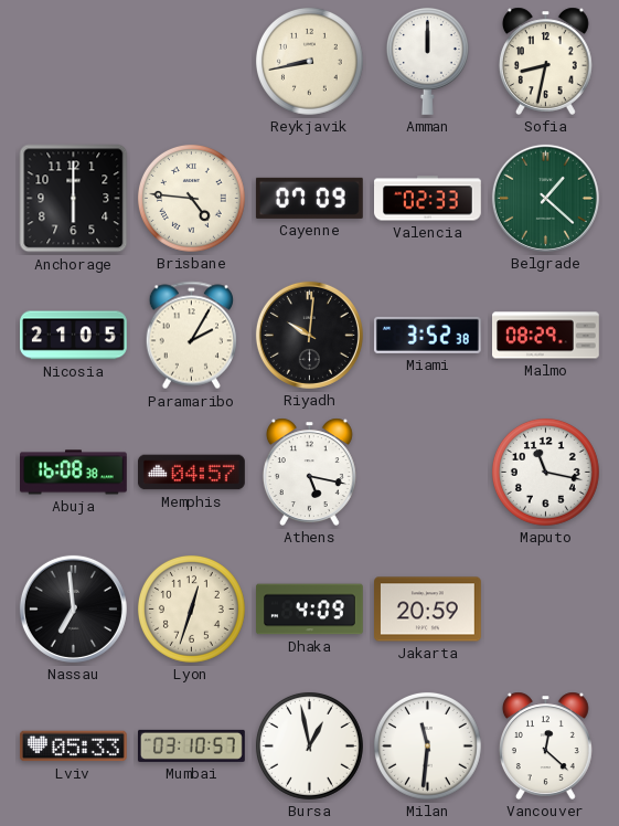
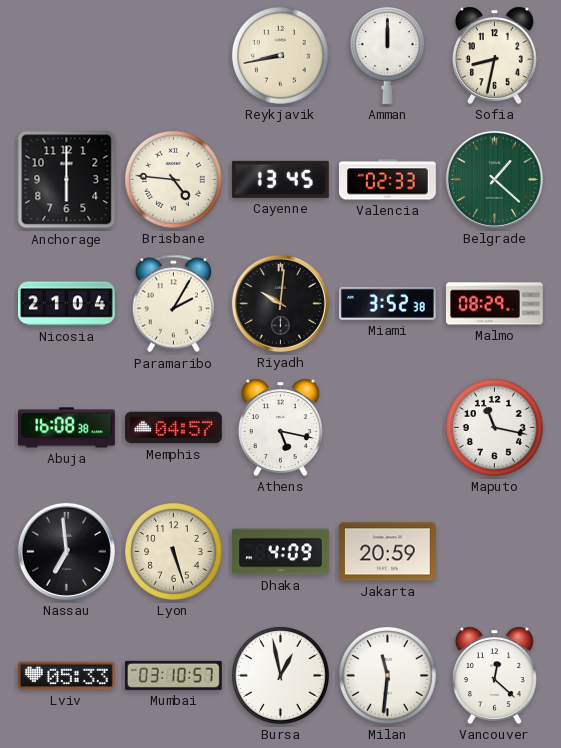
Cayenne: 07:09 -> 13:45
Nicosia: 21:05 -> 21:04
Lyon: 12:33 -> 5:27
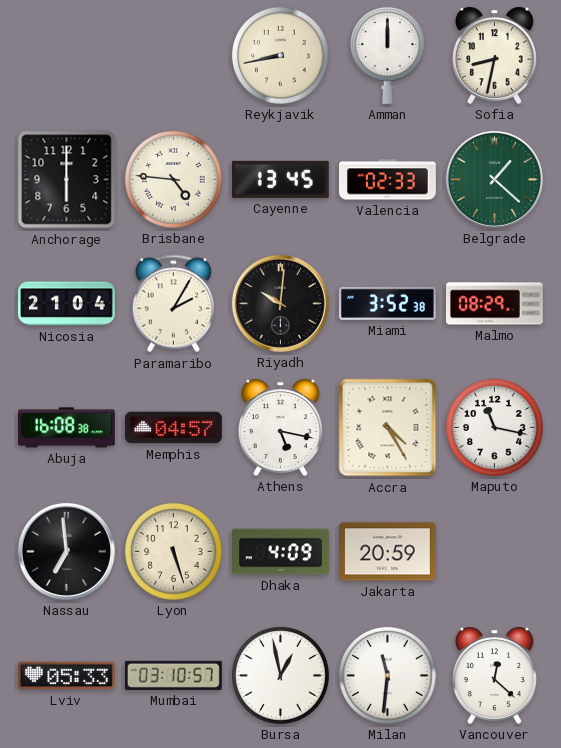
Accra: none -> 4:25
